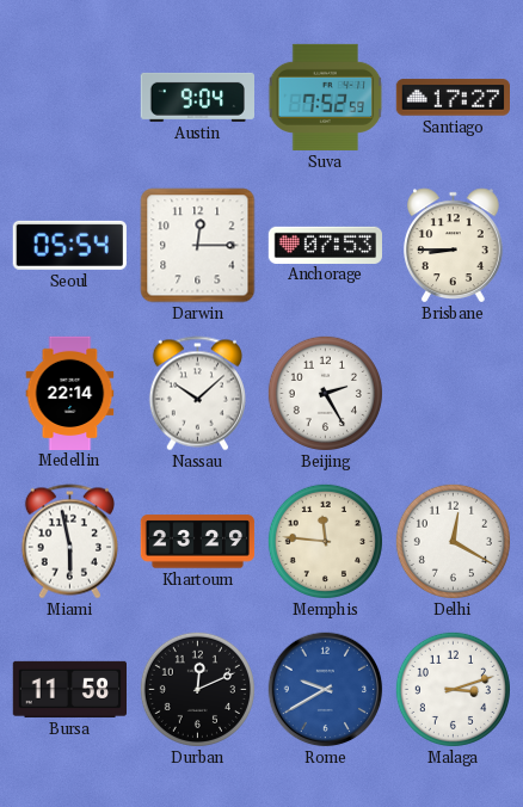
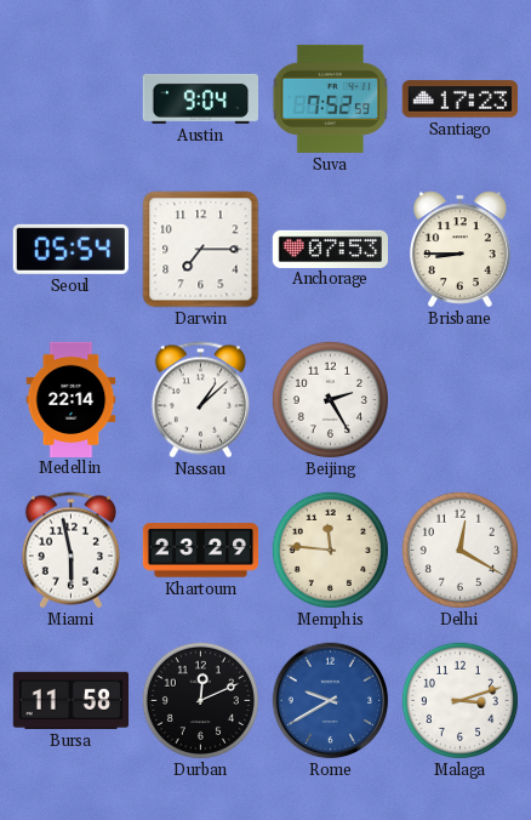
Santiago: 17:27 -> 17:23
Darwin: 12:15 -> 7:15
Nassau: 10:08 -> 1:08
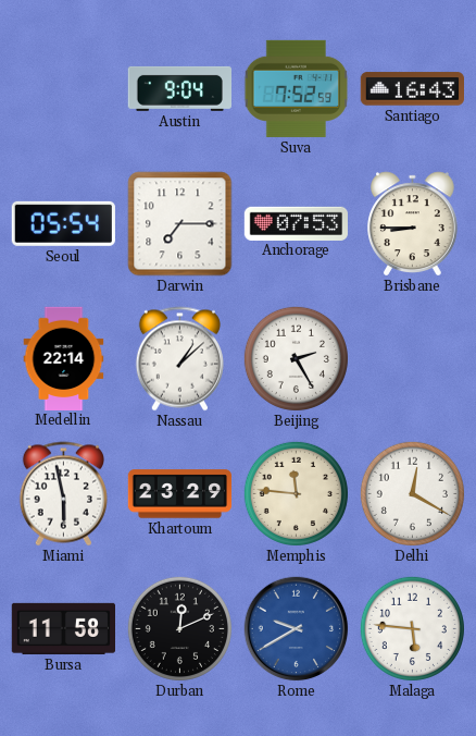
Santiago: 17:23 -> 16:43
Malaga: 3:12 -> 5:46
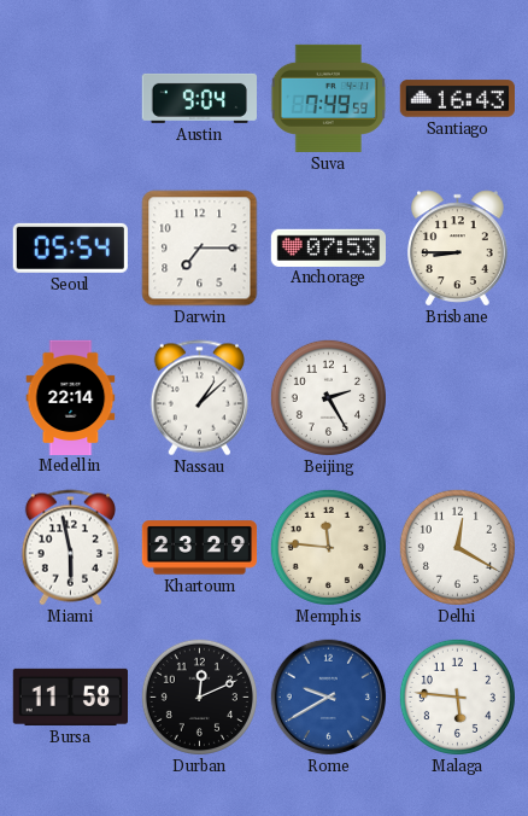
Suva: 7:52 -> 7:49
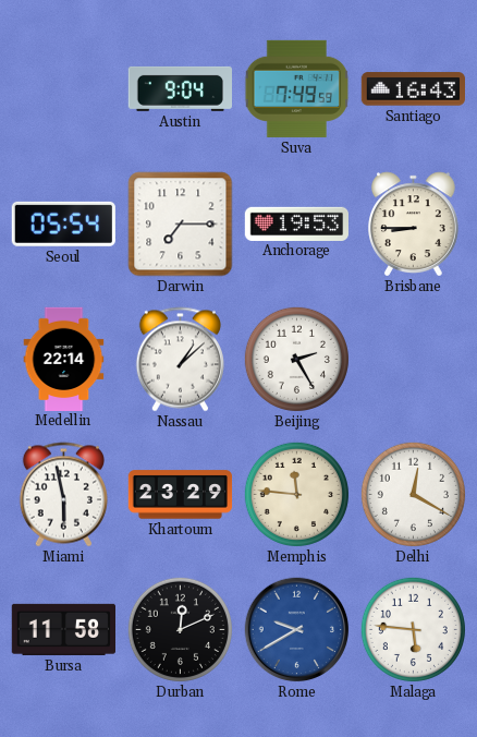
Anchorage: 07:53 -> 19:53
